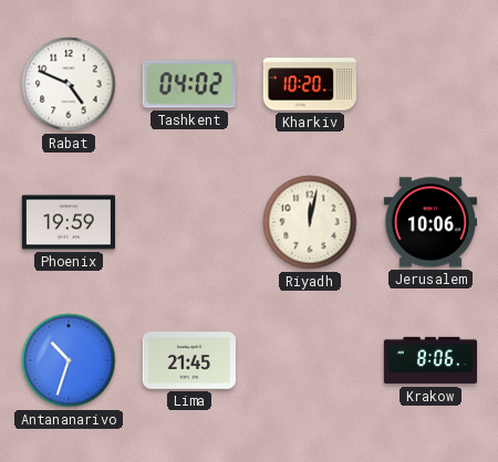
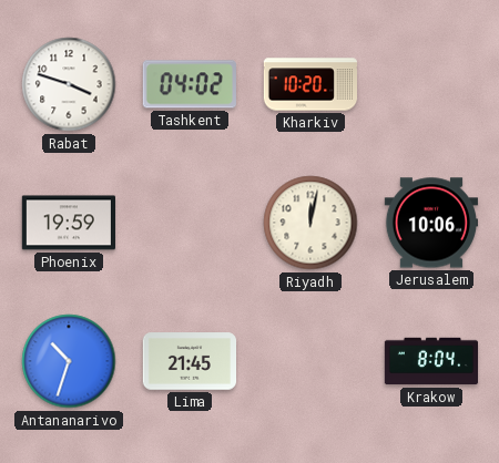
Rabat: 4:49 -> 3:48
Krakow: 8:06 -> 8:04
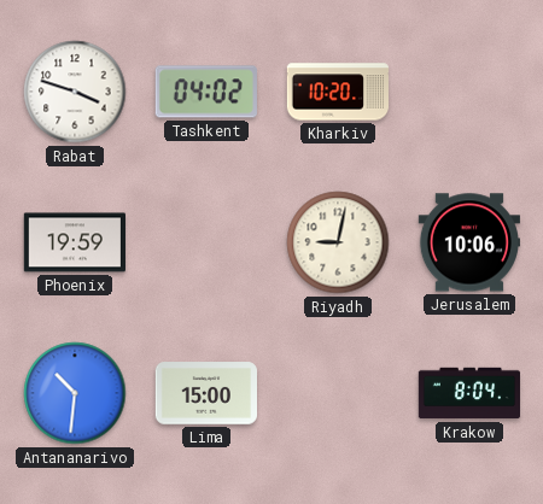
Riyadh: 12:02 -> 9:02
Antananarivo: 10:33 -> 10:31
Lima: 21:45 -> 15:00
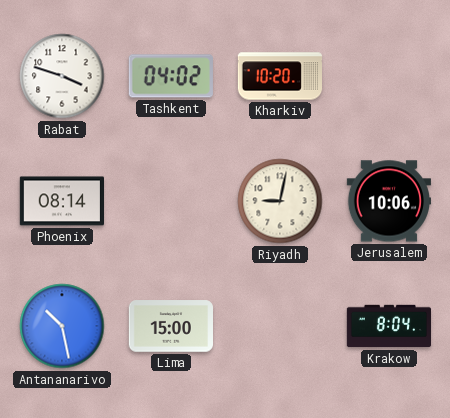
Phoenix: 19:59 -> 08:14
Antananarivo: 10:31 -> 10:28
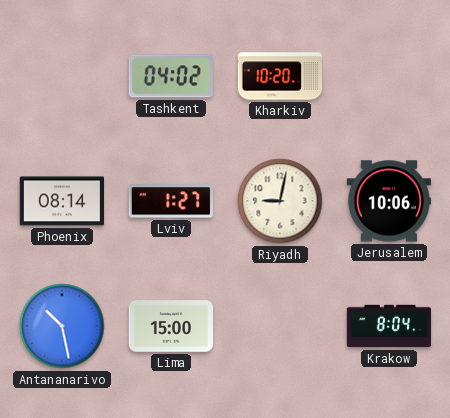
Rabat: 3:48 -> none
Lviv: none -> 1:27
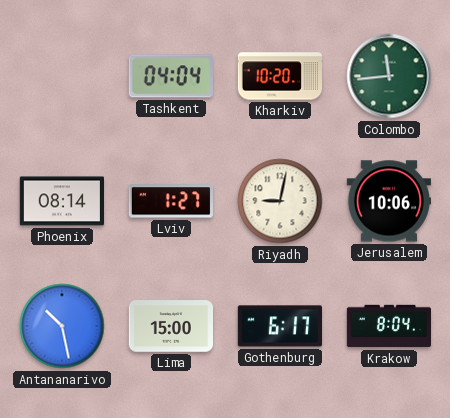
Tashkent: 04:02 -> 04:04
Colombo: none -> 11:44
Gothenburg: none -> 6:17
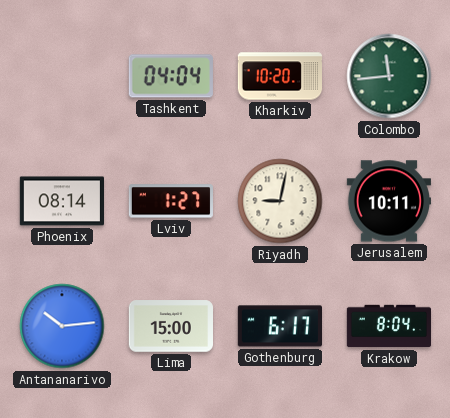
Jerusalem: 10:06 -> 10:11
Antananarivo: 10:28 -> 10:14
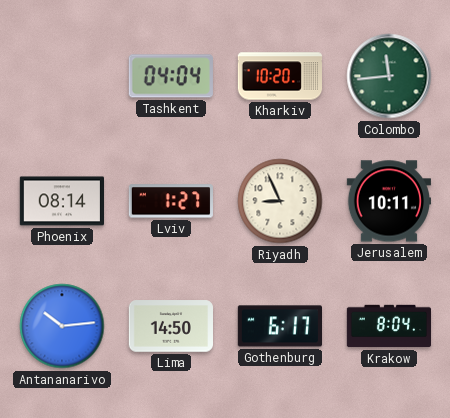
Riyadh: 9:02 -> 8:56
Lima: 15:00 -> 14:50
